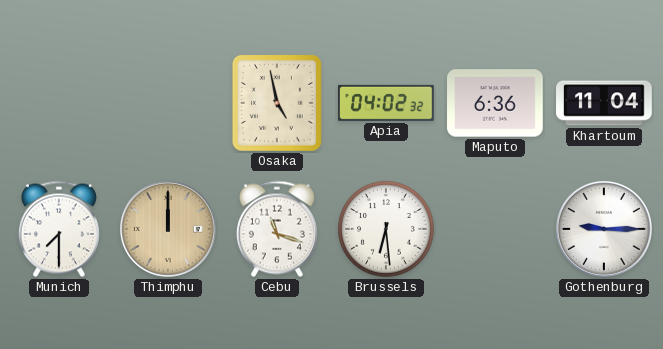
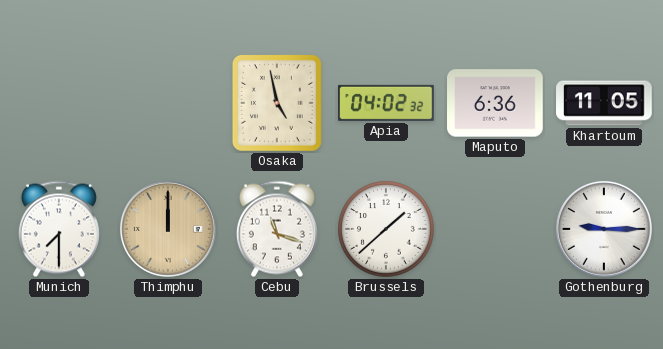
Khartoum: 11:04 -> 11:05
Brussels: 6:29 -> 1:38
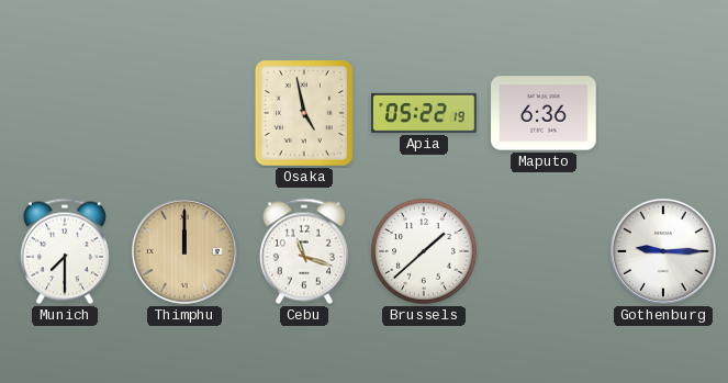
Apia: 04:02 -> 05:22
Khartoum: 11:05 -> none
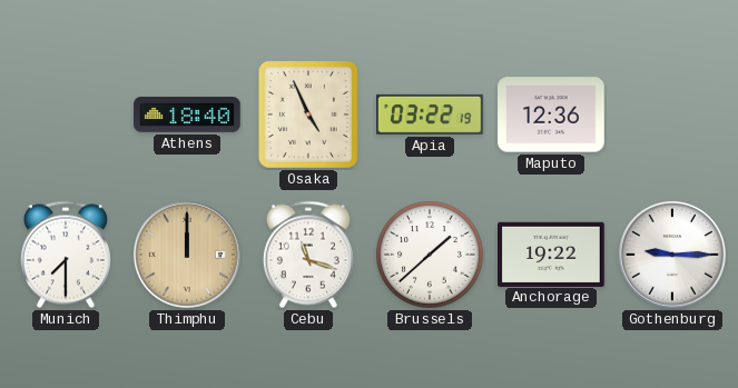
Athens: none -> 18:40
Osaka: 4:58 -> 4:56
Apia: 05:22 -> 03:22
Maputo: 6:36 -> 12:36
Anchorage: none -> 19:22
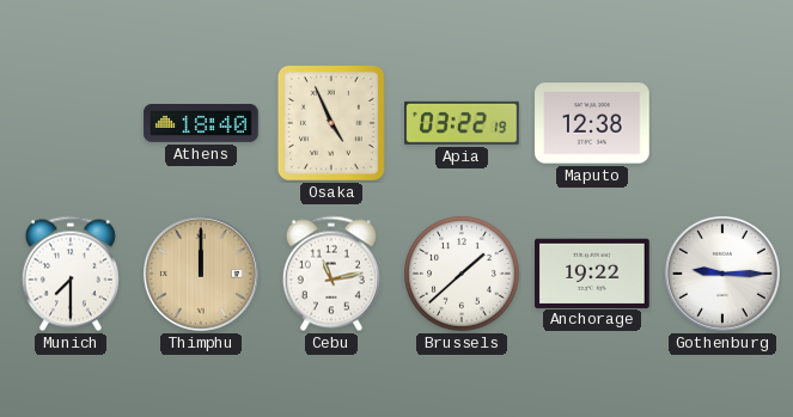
Maputo: 12:36 -> 12:38
Cebu: 11:18 -> 11:13
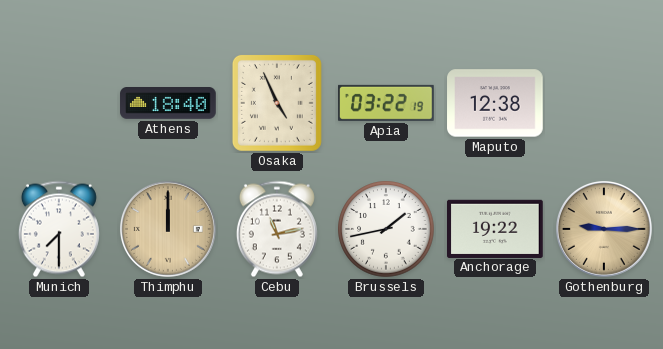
Brussels: 1:38 -> 1:43
Gothenburg dial: white -> champagne
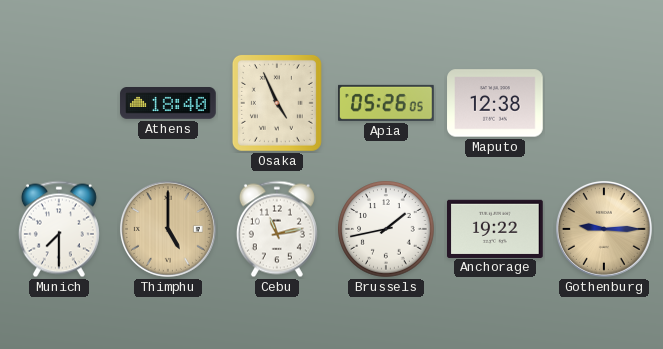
Apia: 03:22 -> 05:26
Thimphu: 12:00 -> 5:00
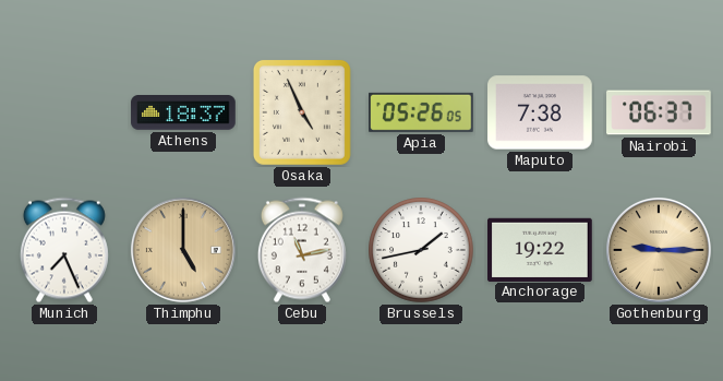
Athens: 18:40 -> 18:37
Maputo: 12:38 -> 7:38
Nairobi: none -> 06:37
Munich: 7:30 -> 7:26
